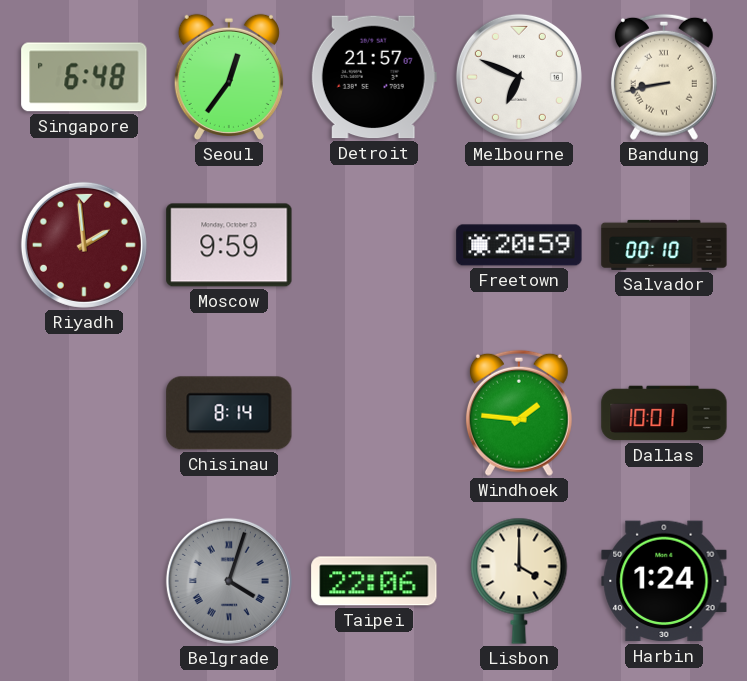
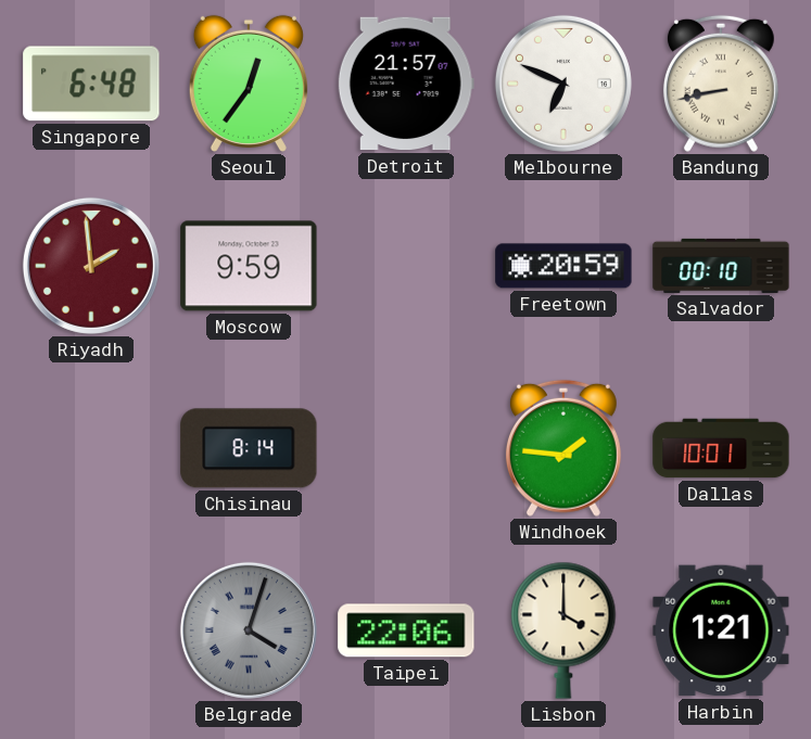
Harbin: 1:24 -> 1:21
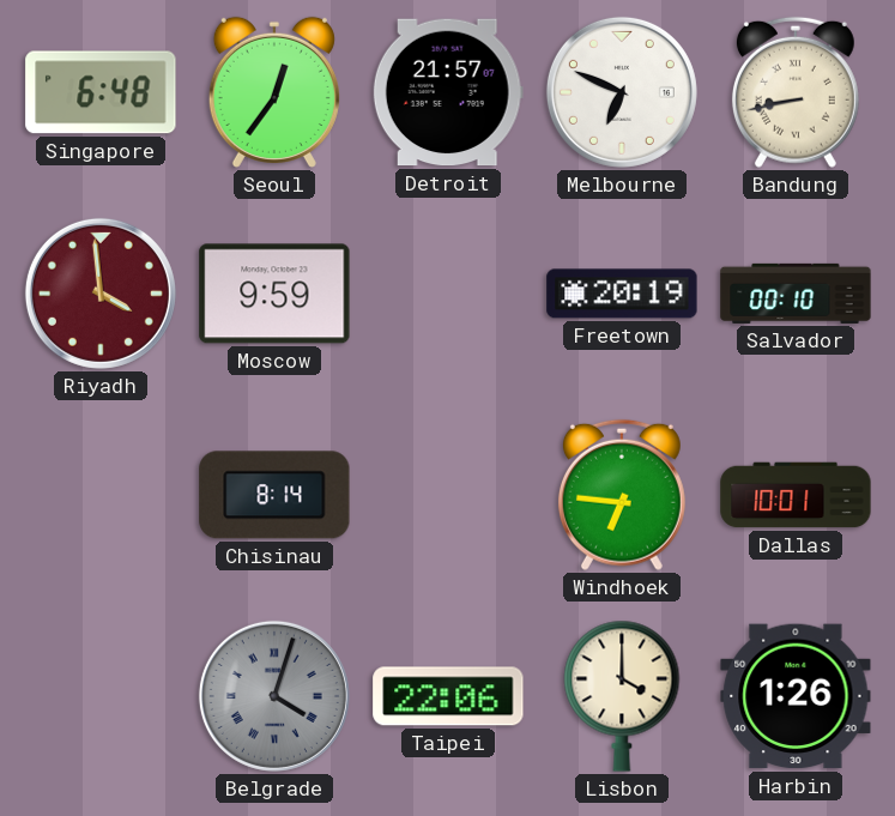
Riyadh: 1:59 -> 3:59
Freetown: 20:59 -> 20:19
Windhoek: 1:46 -> 6:46
Harbin: 1:21 -> 1:26
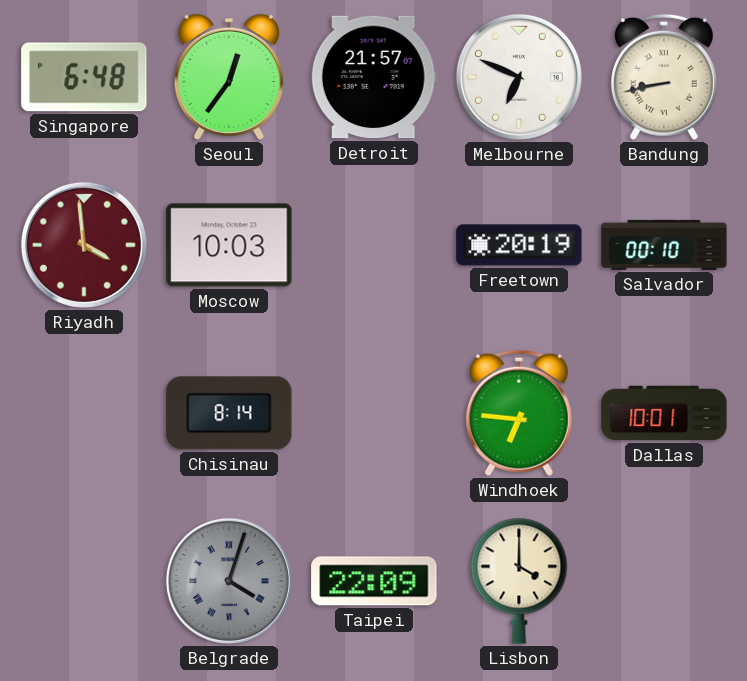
Moscow: 9:59 -> 10:03
Taipei: 22:06 -> 22:09
Harbin: 1:26 -> none
